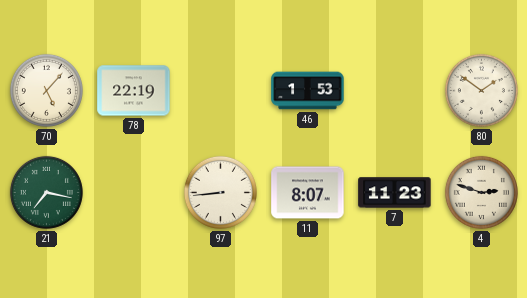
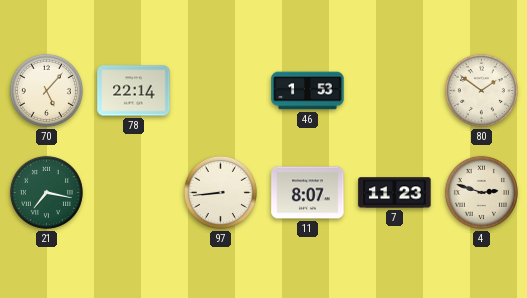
78: 22:19 -> 22:14
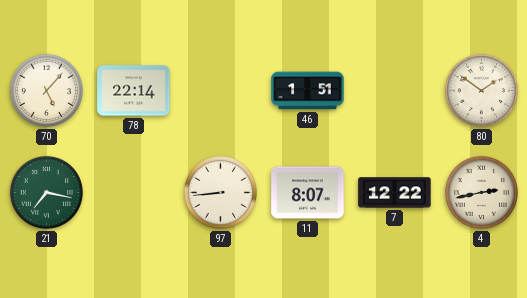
46: 1:53 -> 1:51
7: 11:23 -> 12:22
4: 2:48 -> 2:43
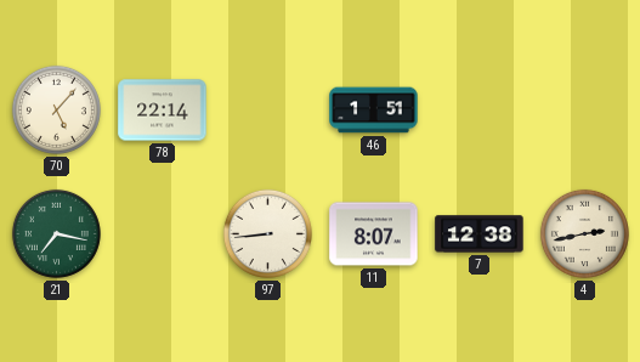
80: 1:51 -> none
7: 12:22 -> 12:38
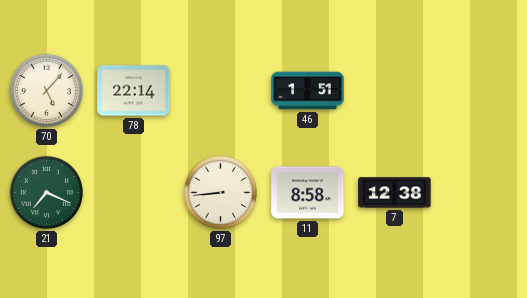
21: 7:17 -> 7:19
11: 8:07 -> 8:58
4: 2:43 -> none
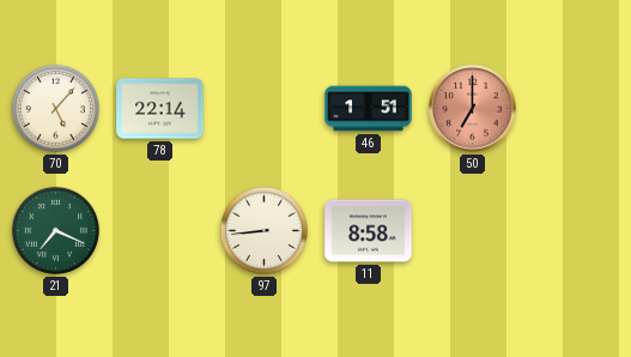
50: none -> 7:00
7: 12:38 -> none
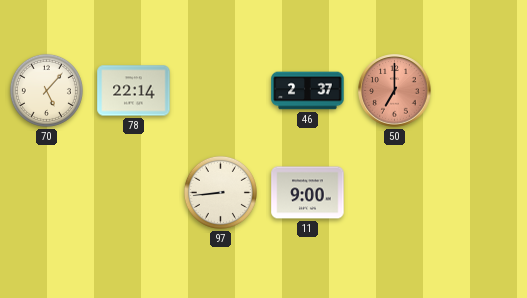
46: 1:51 -> 2:37
21: 7:19 -> none
11: 8:58 -> 9:00
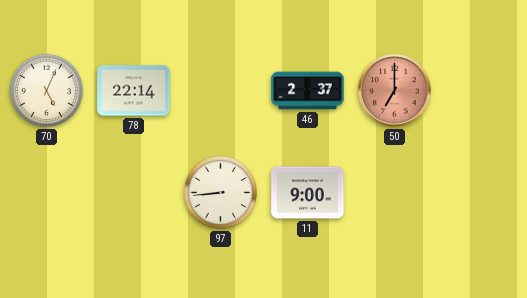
70: 5:07 -> 5:04
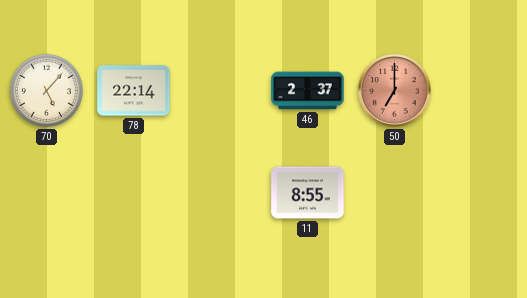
70: 5:04 -> 5:07
97: 8:44 -> none
11: 9:00 -> 8:55
